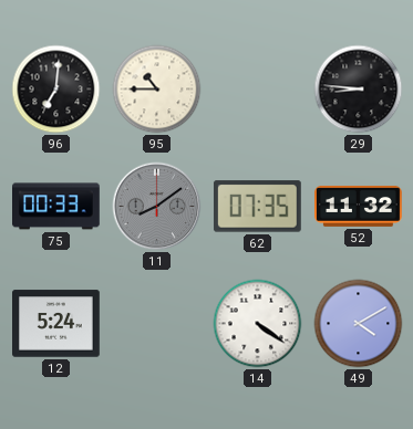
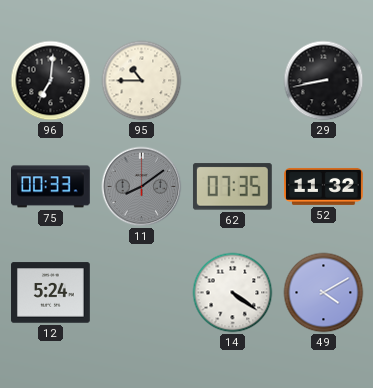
29: 8:46 -> 8:43
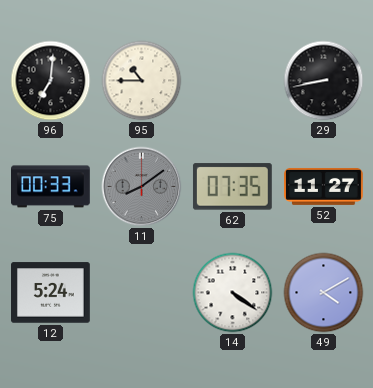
52: 11:32 -> 11:27
